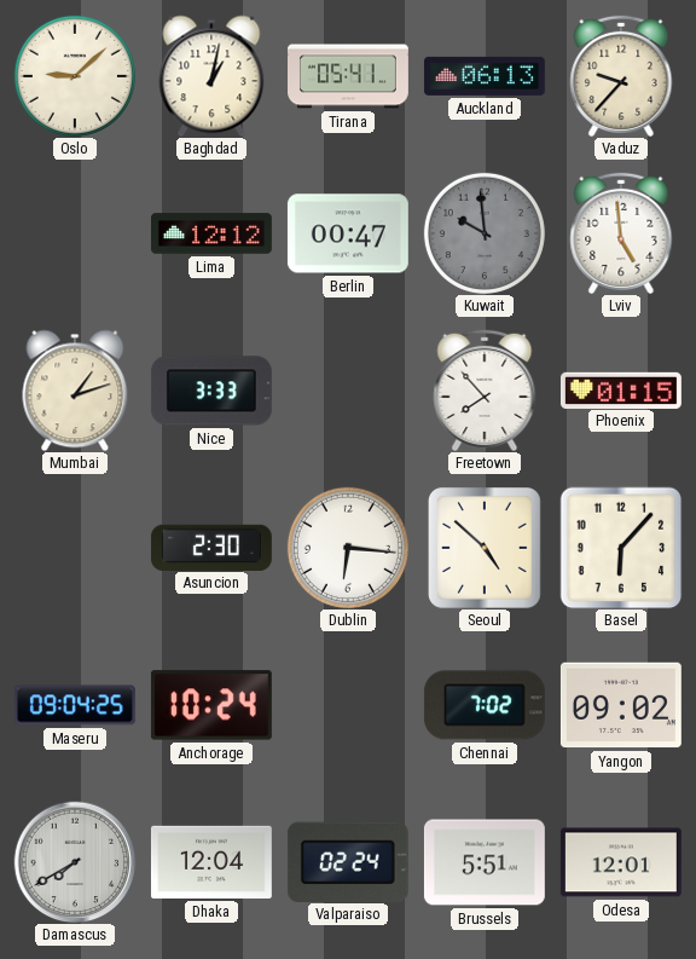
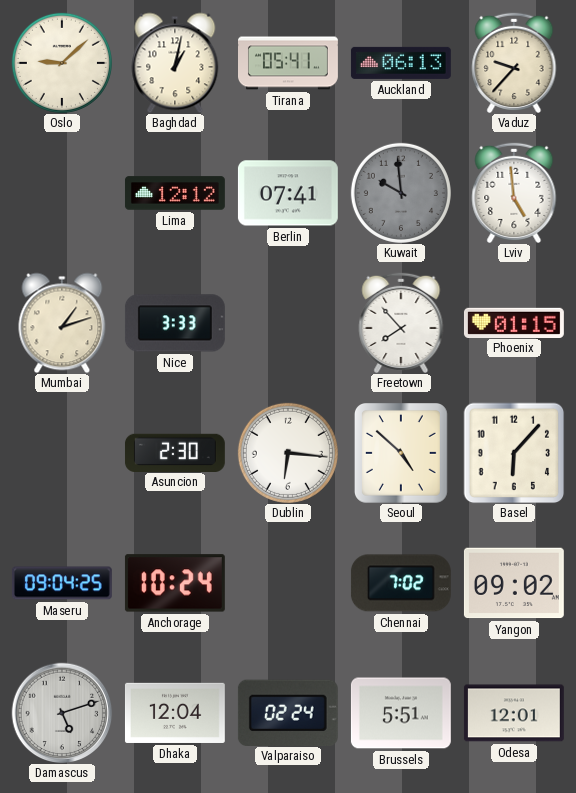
Berlin: 00:47 -> 07:41
Damascus: 7:40 -> 5:12
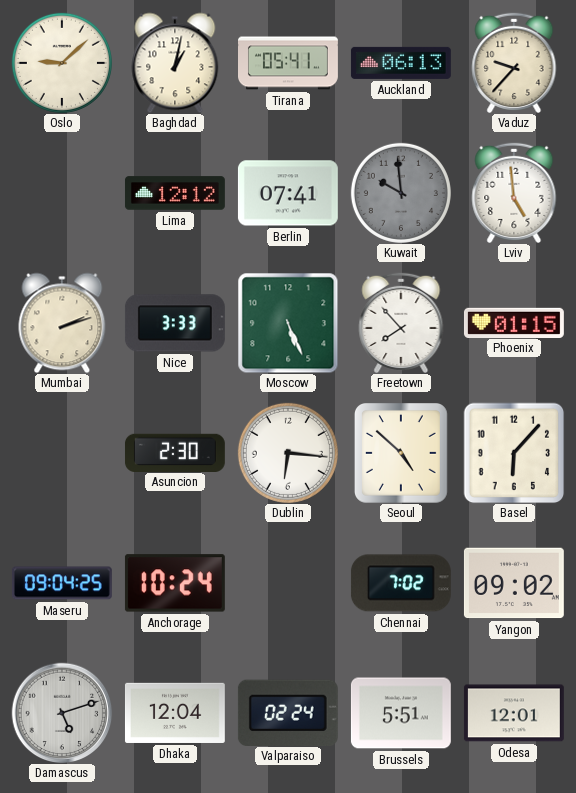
Mumbai: 1:12 -> 2:12
Moscow: none -> 5:26
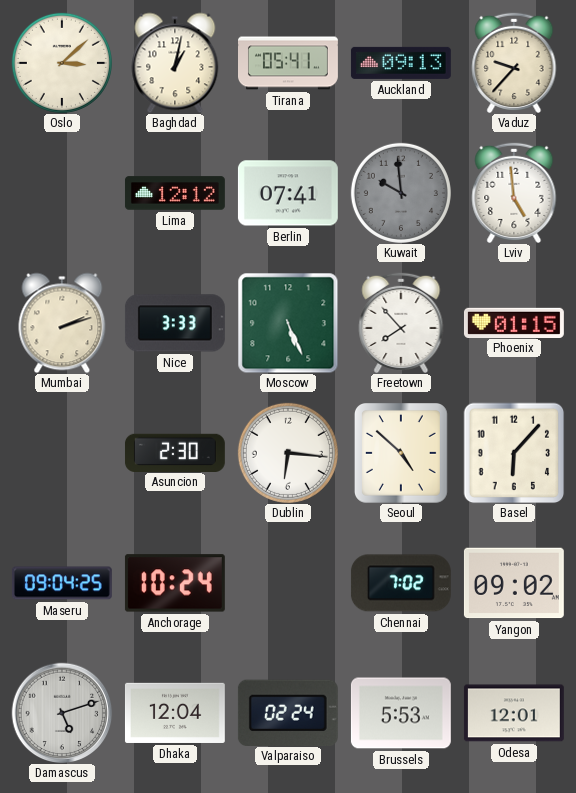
Oslo: 9:08 -> 3:08
Auckland: 06:13 -> 09:13
Brussels: 5:51 -> 5:53
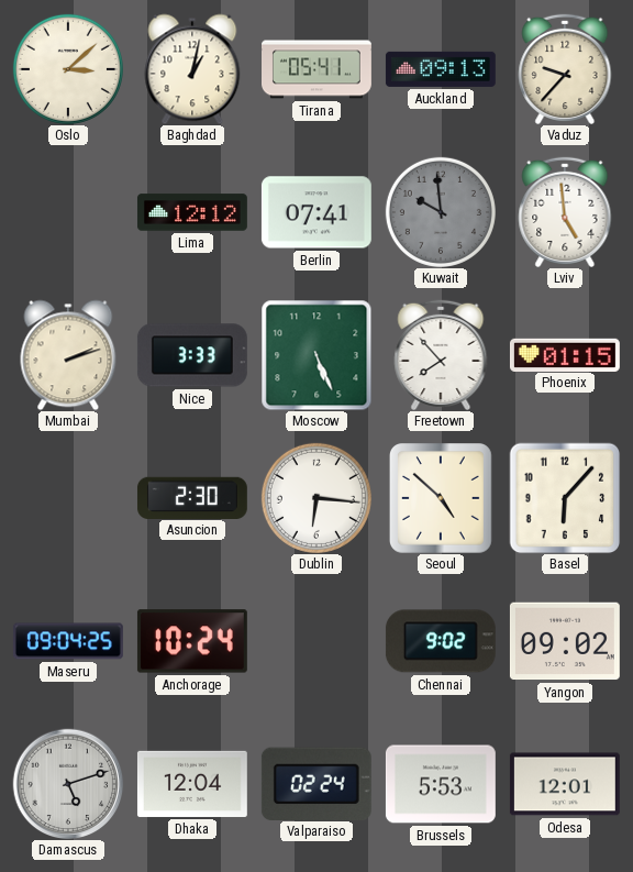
Chennai: 7:02 -> 9:02
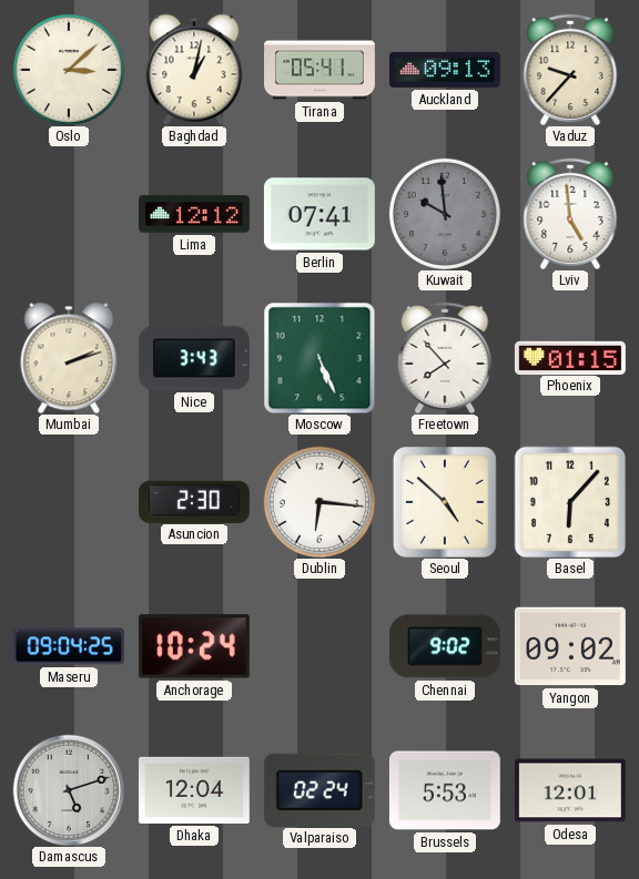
Nice: 3:33 -> 3:43
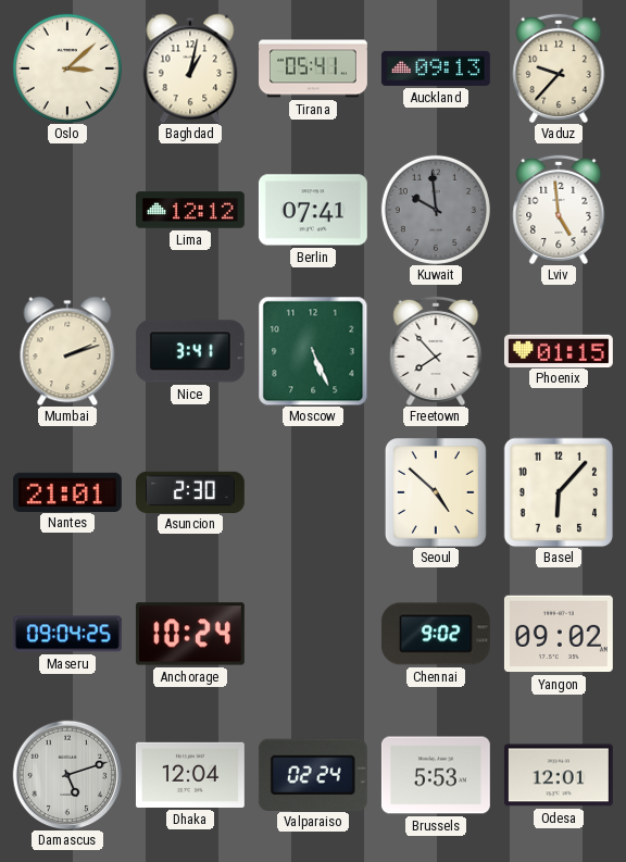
Nice: 3:43 -> 3:41
Nantes: none -> 21:01
Dublin: 6:16 -> none
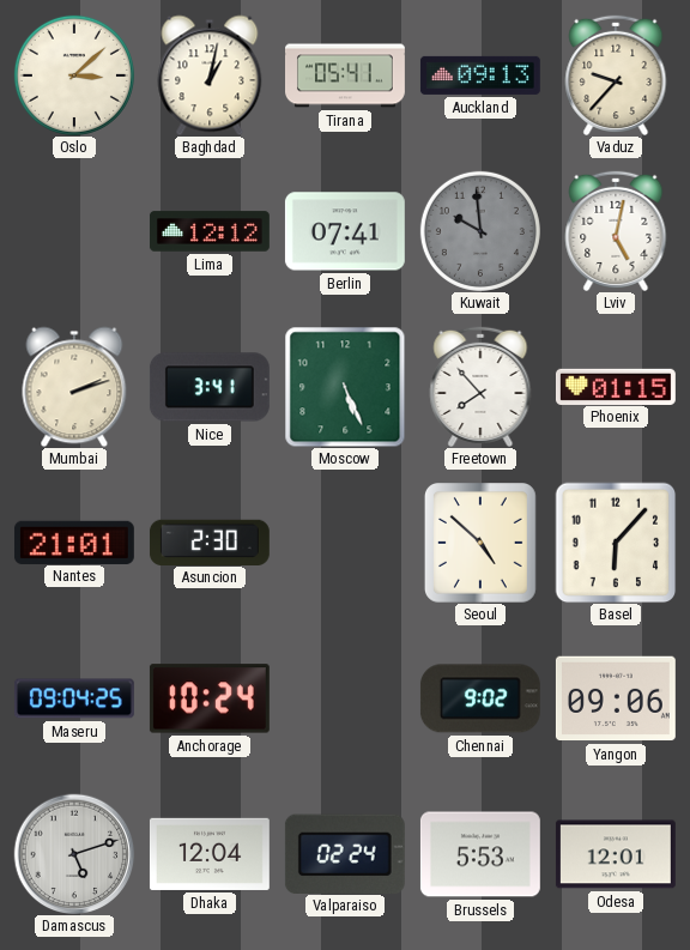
Lviv: 4:59 -> 5:02
Yangon: 09:02 -> 09:06
